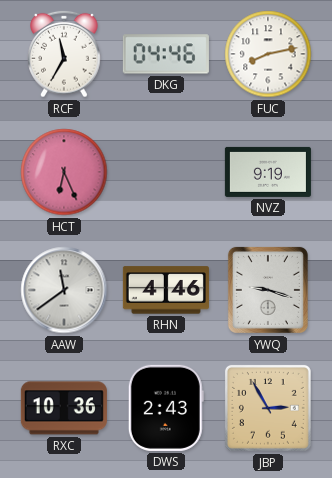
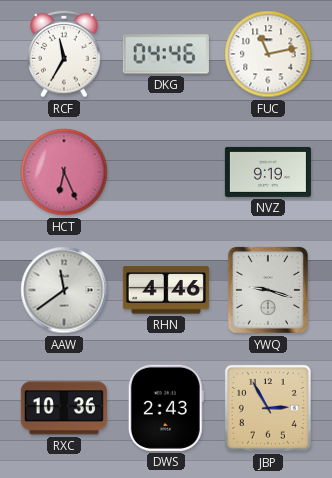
FUC: 8:13 -> 11:13
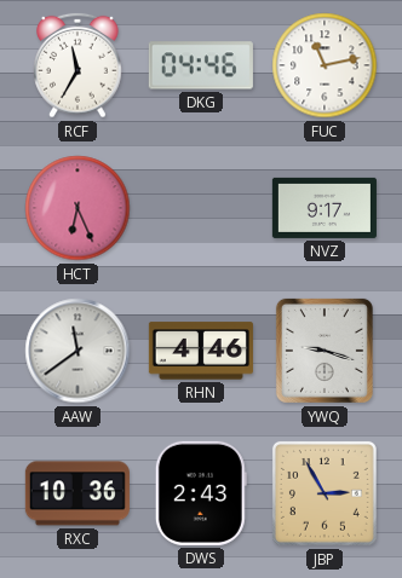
NVZ: 9:19 -> 9:17
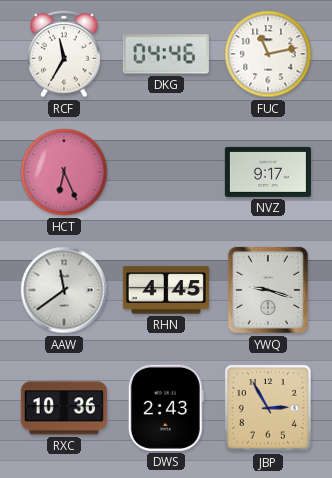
RHN: 4:46 -> 4:45
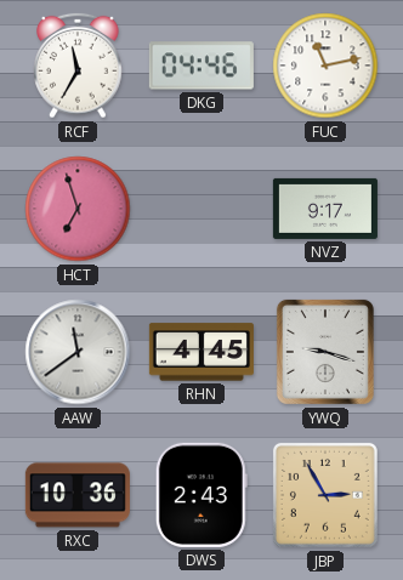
HCT: 6:26 -> 6:57
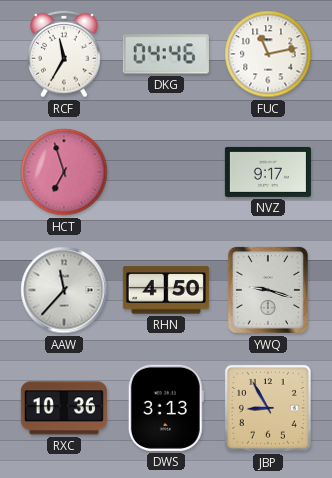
AAW: 11:39 -> 11:37
RHN: 4:45 -> 4:50
DWS: 2:43 -> 3:13
JBP: 2:55 -> 8:55
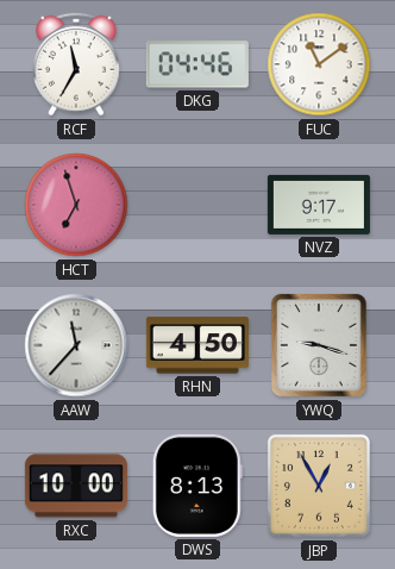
FUC: 11:13 -> 11:09
RXC: 10:36 -> 10:00
DWS: 3:13 -> 8:13
JBP: 8:55 -> 12:55
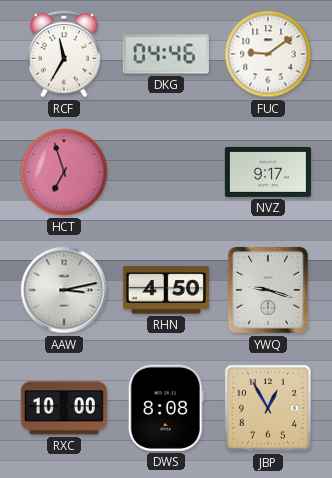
FUC: 11:09 -> 9:09
AAW: 11:37 -> 3:13
DWS: 8:13 -> 8:08
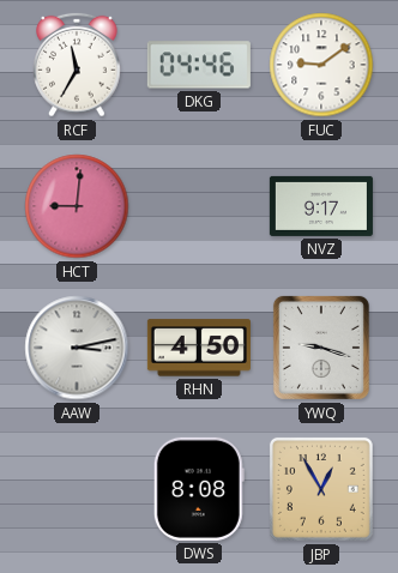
HCT: 6:57 -> 9:01
RXC: 10:00 -> none
